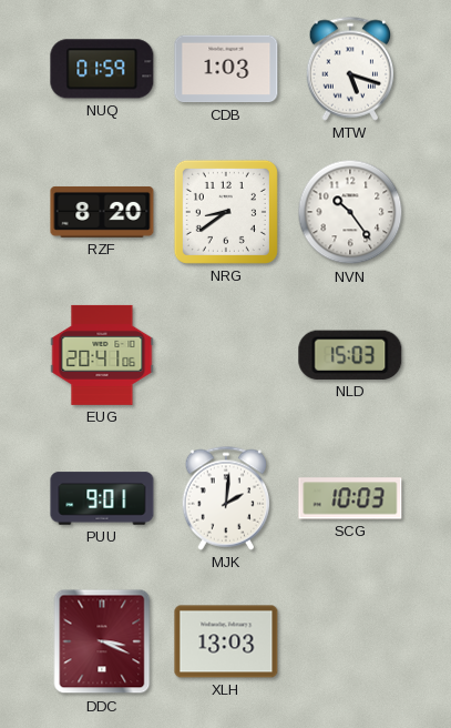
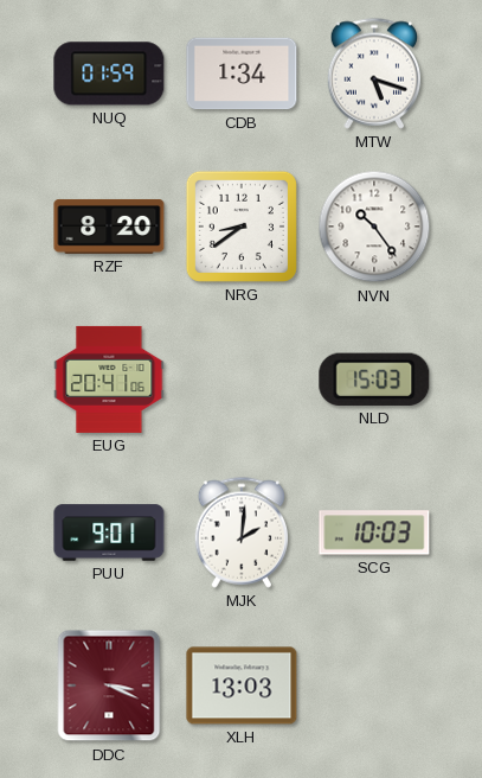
CDB: 1:03 -> 1:34
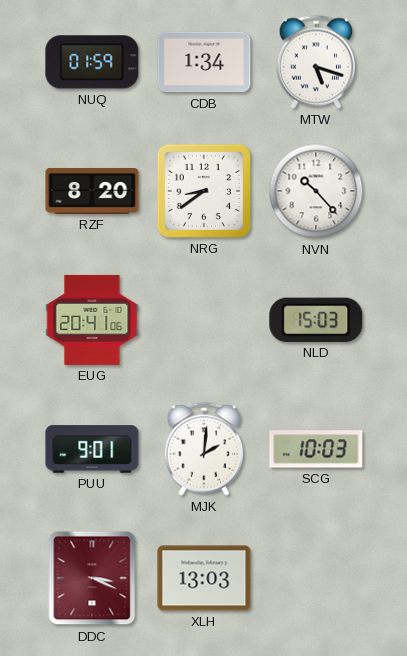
NVN: 10:24 -> 10:23
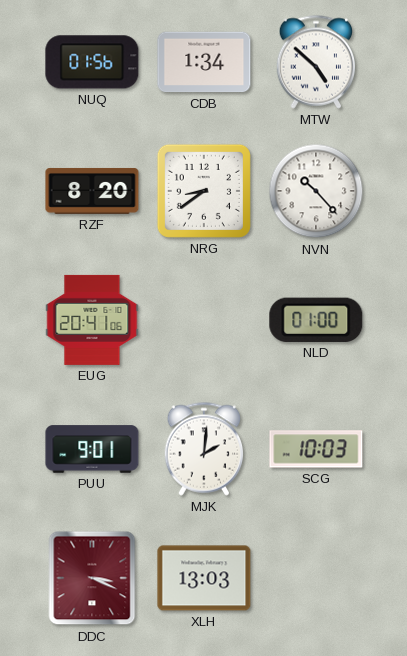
NUQ: 01:59 -> 01:56
MTW: 5:18 -> 4:52
NLD: 15:03 -> 01:00
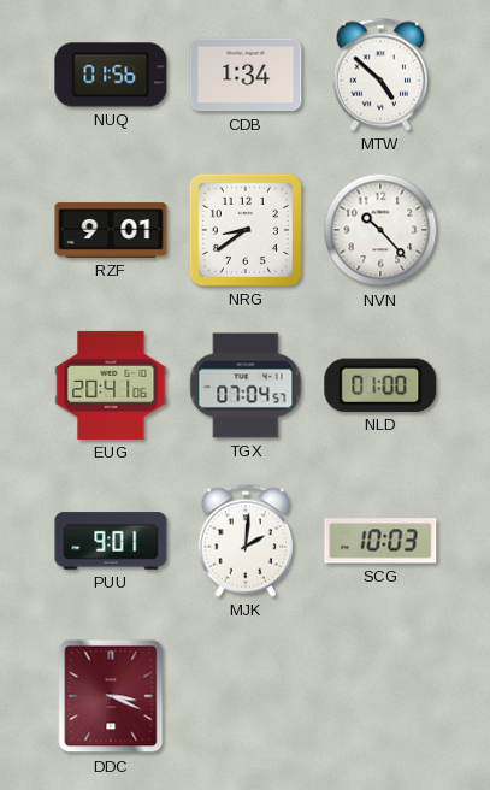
RZF: 8:20 -> 9:01
TGX: none -> 07:04
XLH: 13:03 -> none
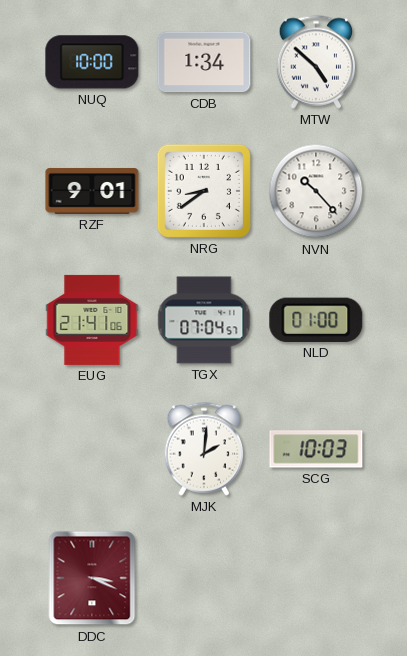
NUQ: 01:56 -> 10:00
EUG: 20:41 -> 21:41
PUU: 9:01 -> none
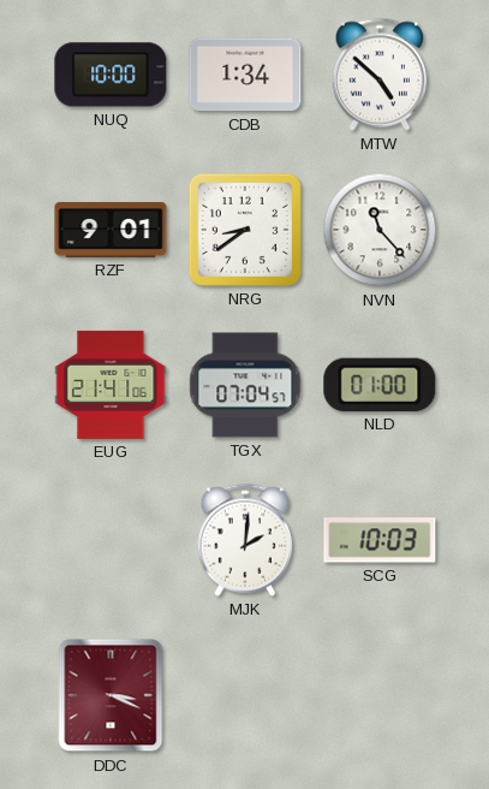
NVN: 10:23 -> 11:23
